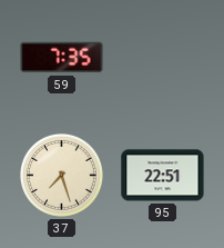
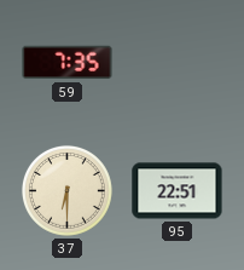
37: 7:27 -> 6:30
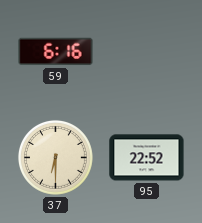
59: 7:35 -> 6:16
95: 22:51 -> 22:52
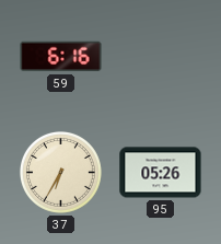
37: 6:30 -> 6:35
95: 22:52 -> 05:26
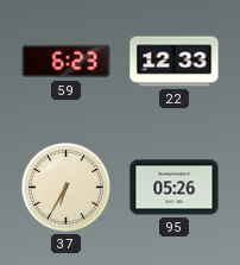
59: 6:16 -> 6:23
22: none -> 12:33
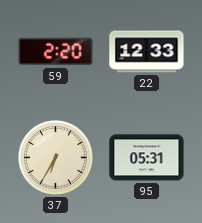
59: 6:23 -> 2:20
95: 05:26 -> 05:31
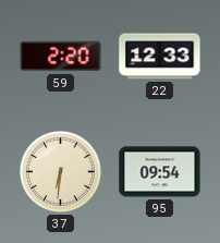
37: 6:35 -> 6:31
95: 05:31 -> 09:54
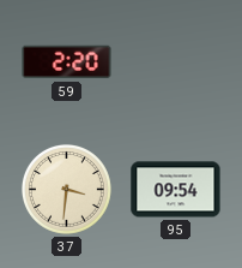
22: 12:33 -> none
37: 6:31 -> 3:31
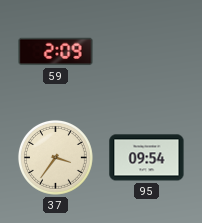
59: 2:20 -> 2:09
37: 3:31 -> 3:36
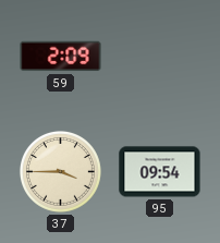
37: 3:36 -> 3:45
